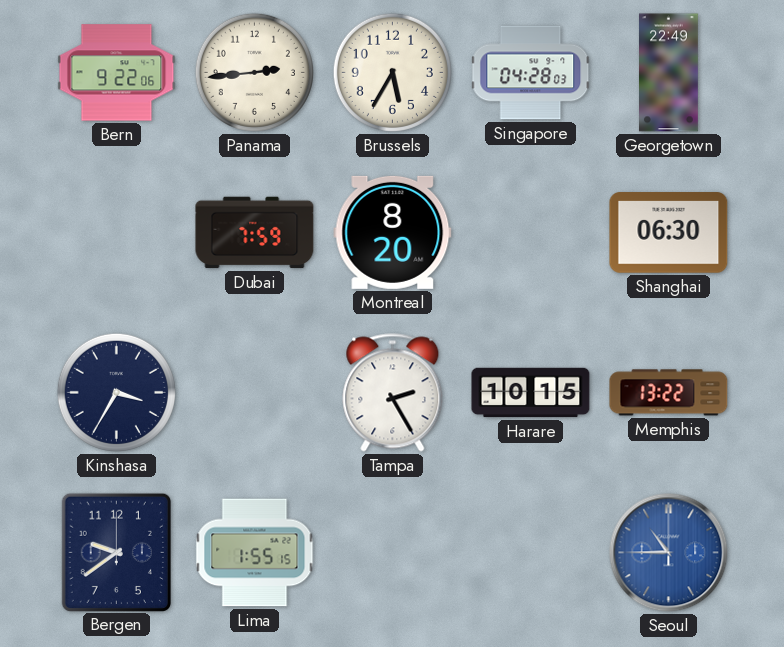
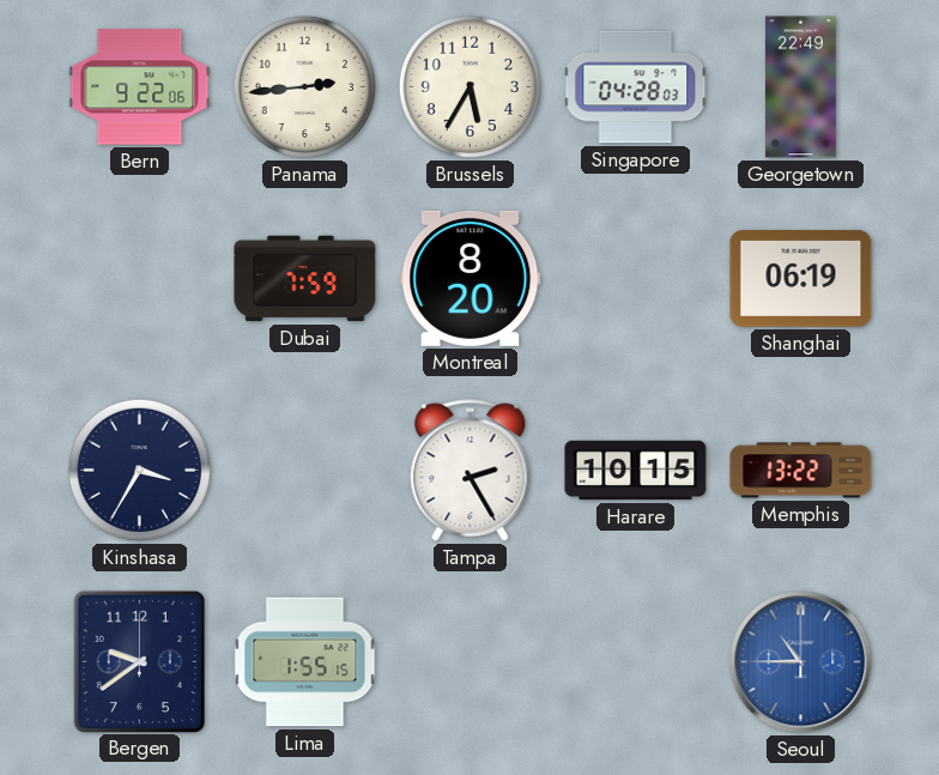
Shanghai: 06:30 -> 06:19
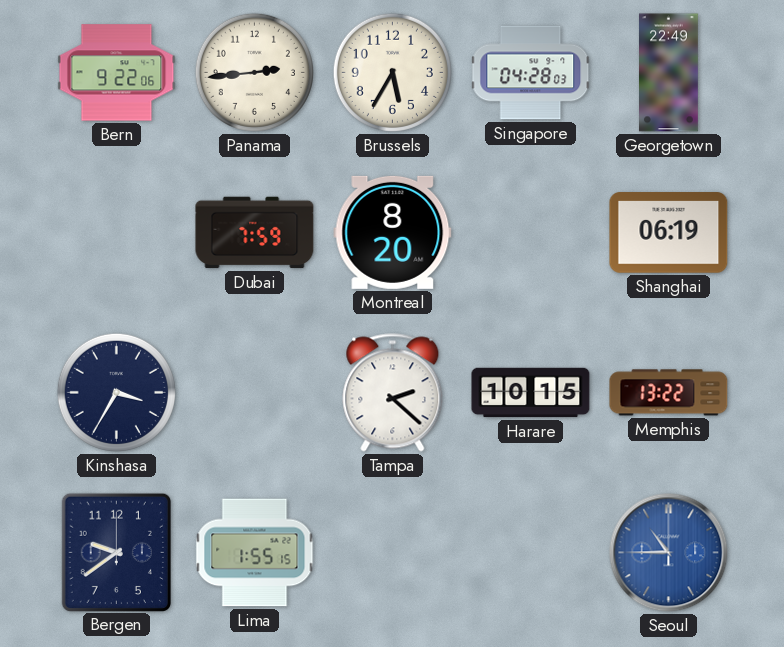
Tampa: 2:25 -> 2:22
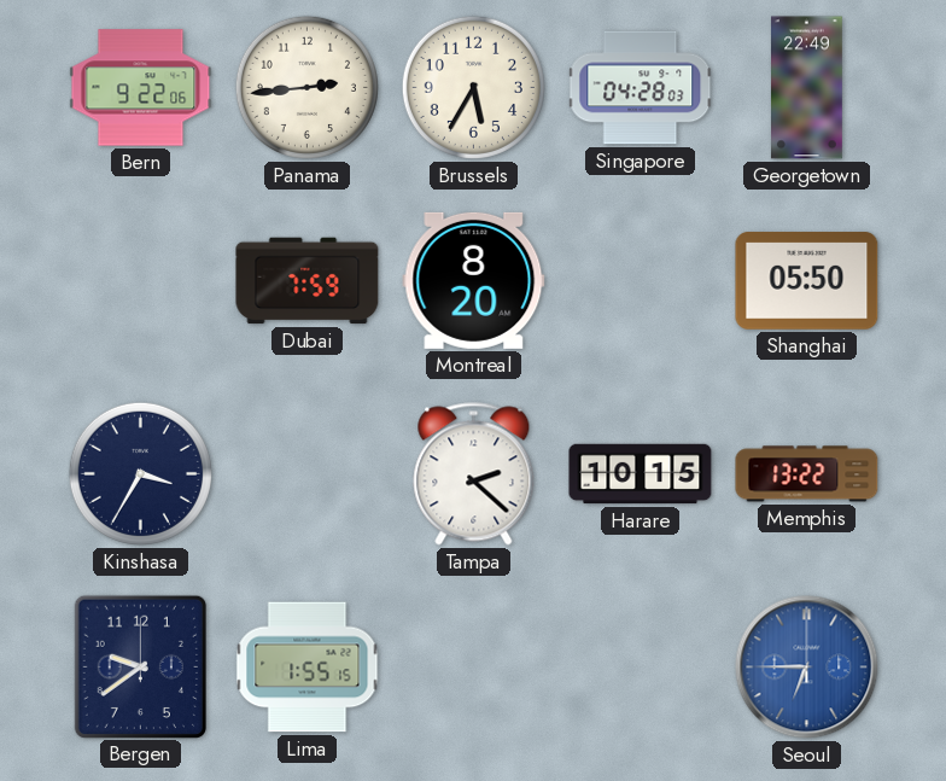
Shanghai: 06:19 -> 05:50
Seoul: 10:45 -> 6:45
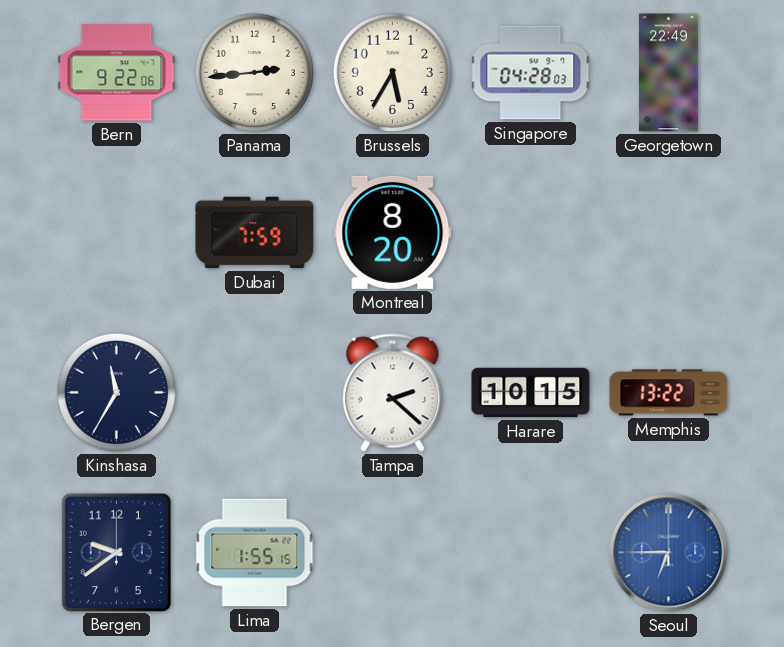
Shanghai: 05:50 -> none
Kinshasa: 3:35 -> 11:35
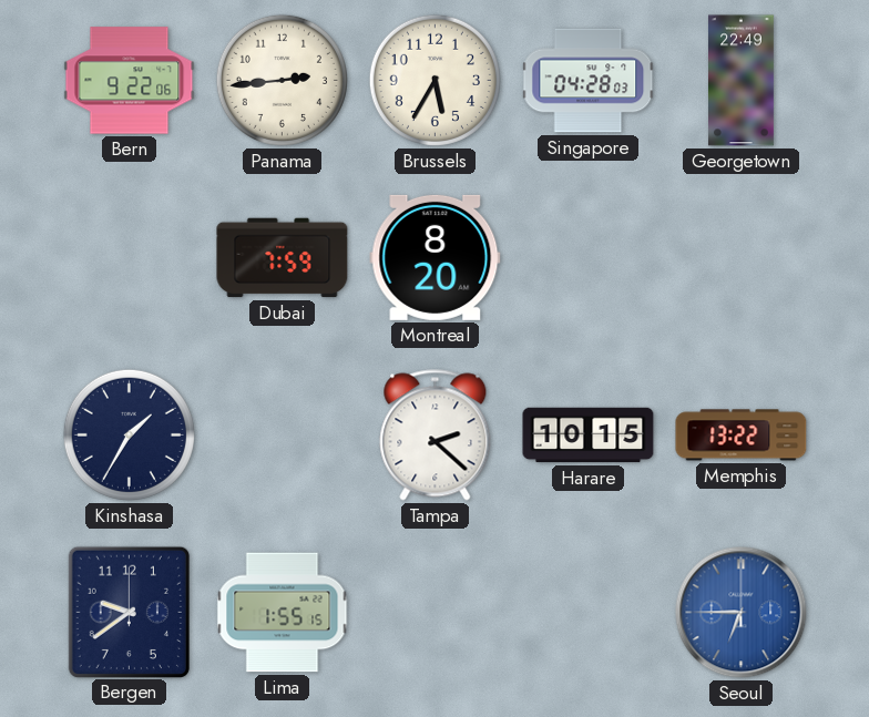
Kinshasa: 11:35 -> 1:35
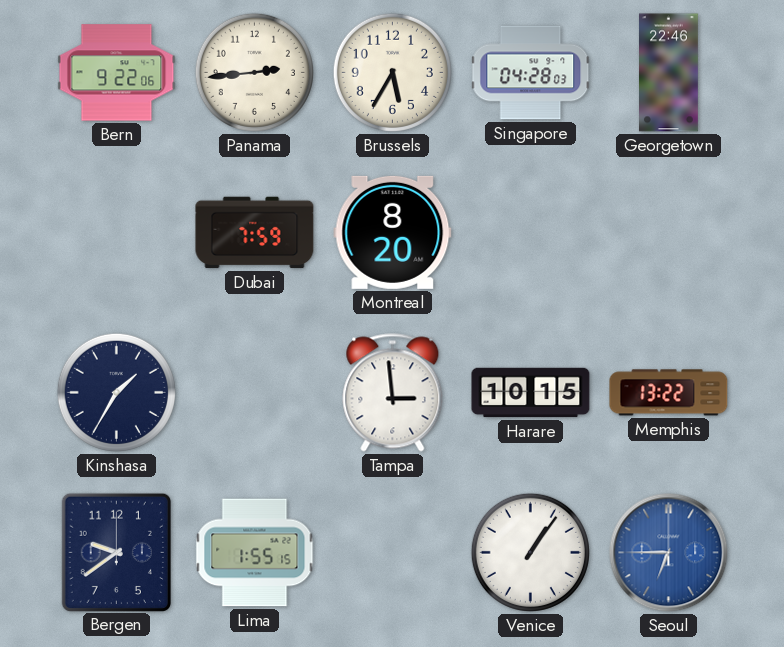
Georgetown: 22:49 -> 22:46
Tampa: 2:22 -> 2:59
Venice: none -> 1:06
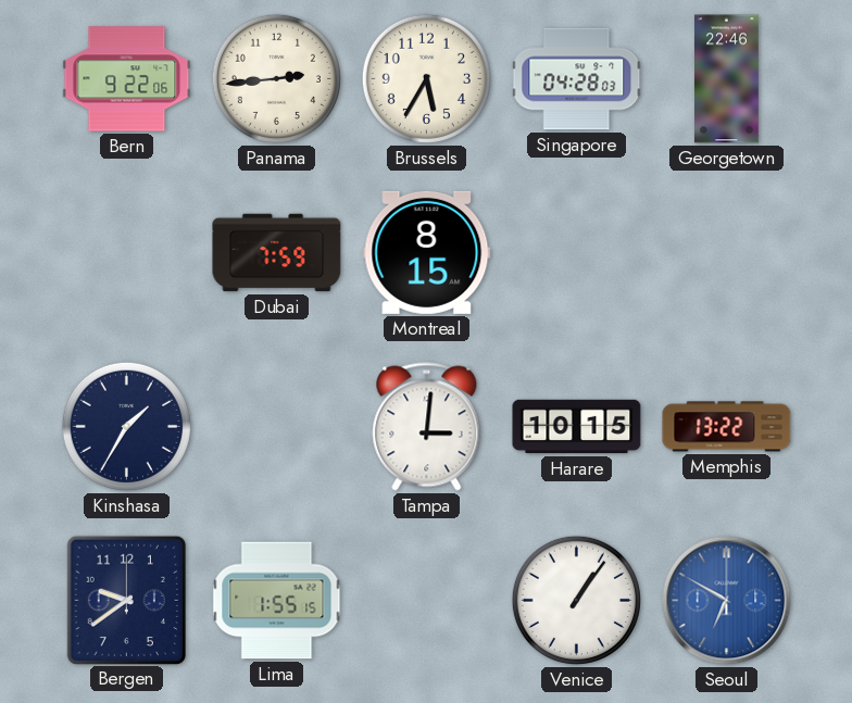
Montreal: 8:20 -> 8:15
Tampa: 2:59 -> 3:01
Seoul: 6:45 -> 6:50
